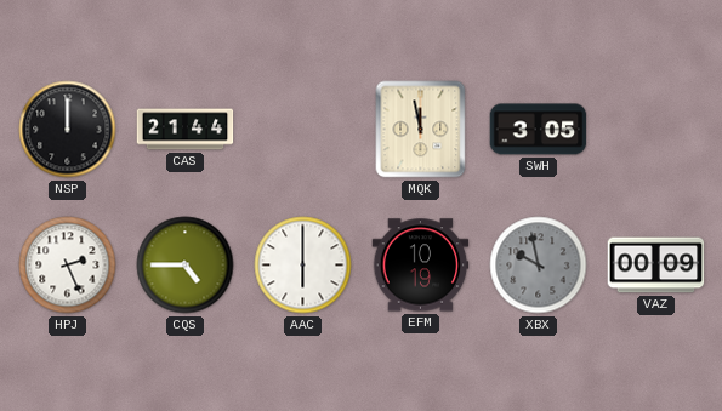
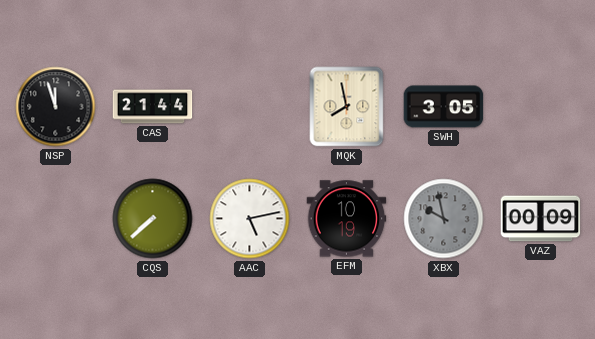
NSP: 12:00 -> 11:57
MQK: 11:58 -> 7:58
HPJ: 2:26 -> none
CQS: 4:45 -> 7:38
AAC: 6:00 -> 5:13
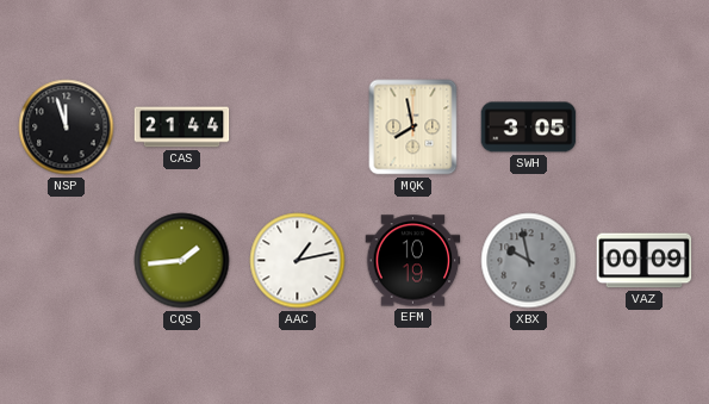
CQS: 7:38 -> 1:44
AAC: 5:13 -> 1:13
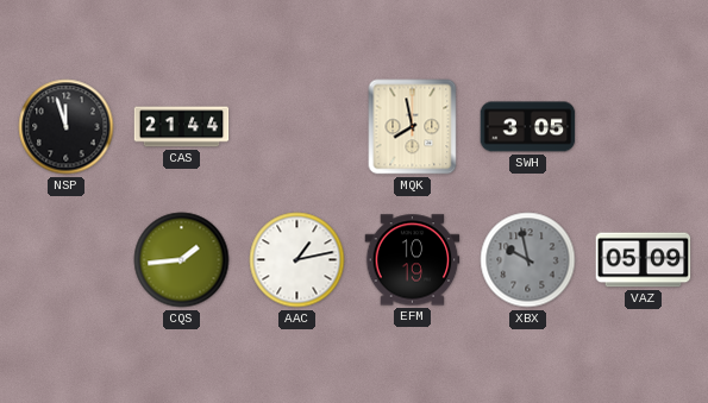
VAZ: 00:09 -> 05:09
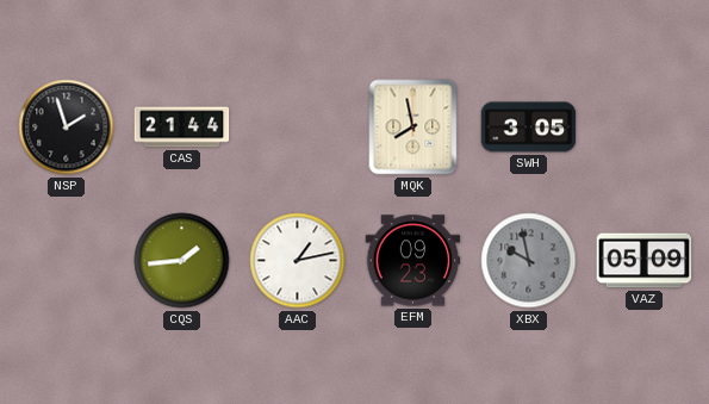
NSP: 11:57 -> 1:57
EFM: 10:19 -> 09:23
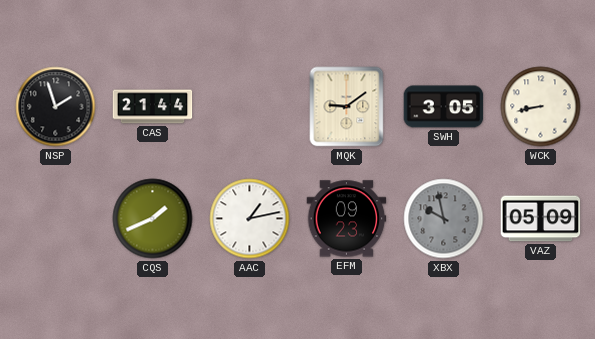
MQK: 7:58 -> 9:09
WCK: none -> 8:43
CQS: 1:44 -> 1:41
